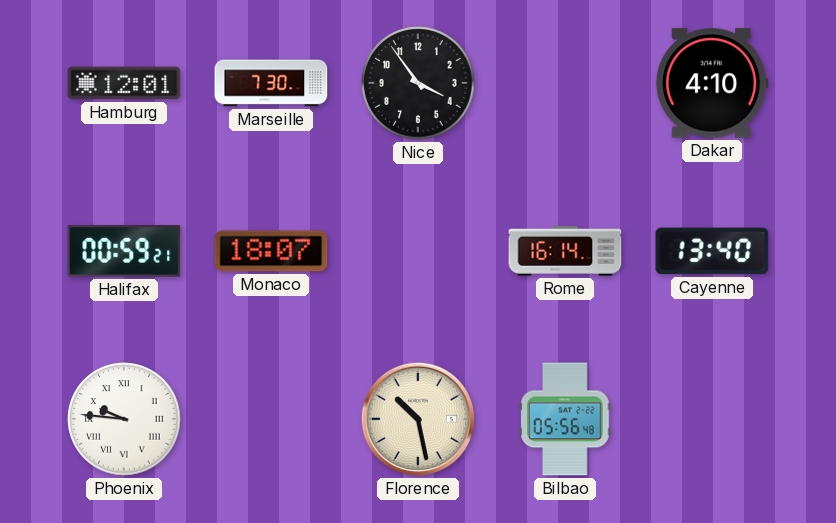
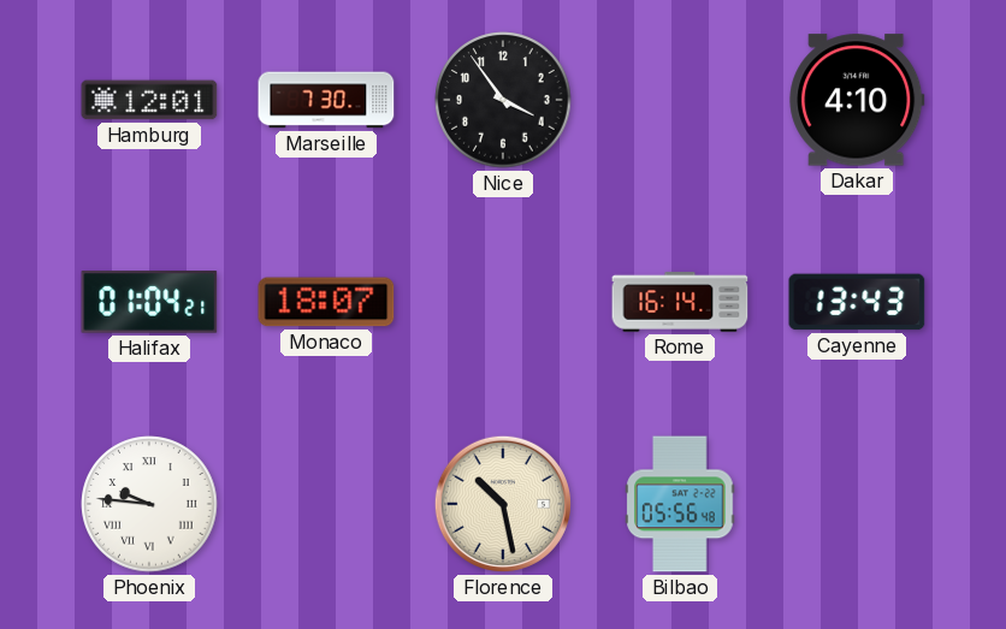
Halifax: 00:59 -> 01:04
Cayenne: 13:40 -> 13:43
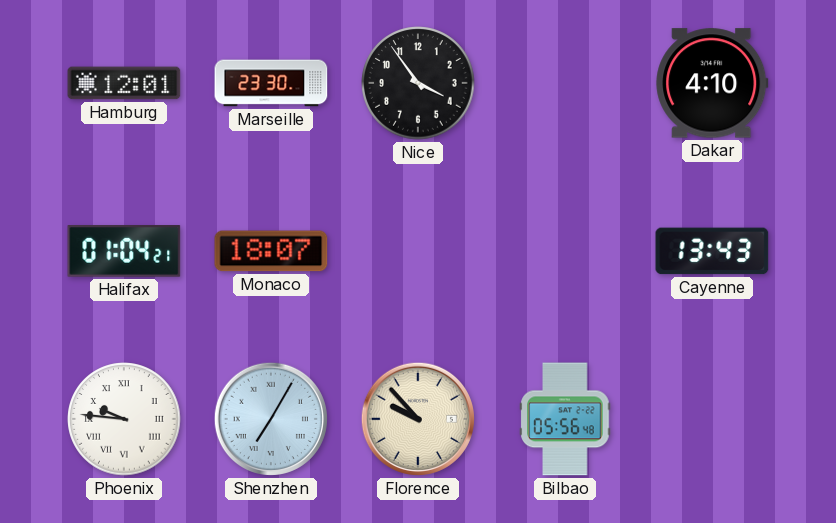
Marseille: 7:30 -> 23:30
Rome: 16:14 -> none
Shenzhen: none -> 7:05
Florence: 10:28 -> 9:53
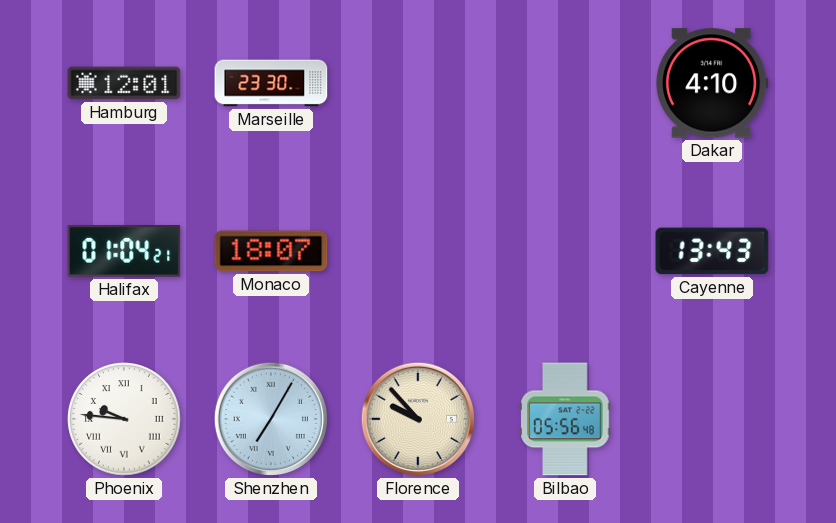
Nice: 3:54 -> none
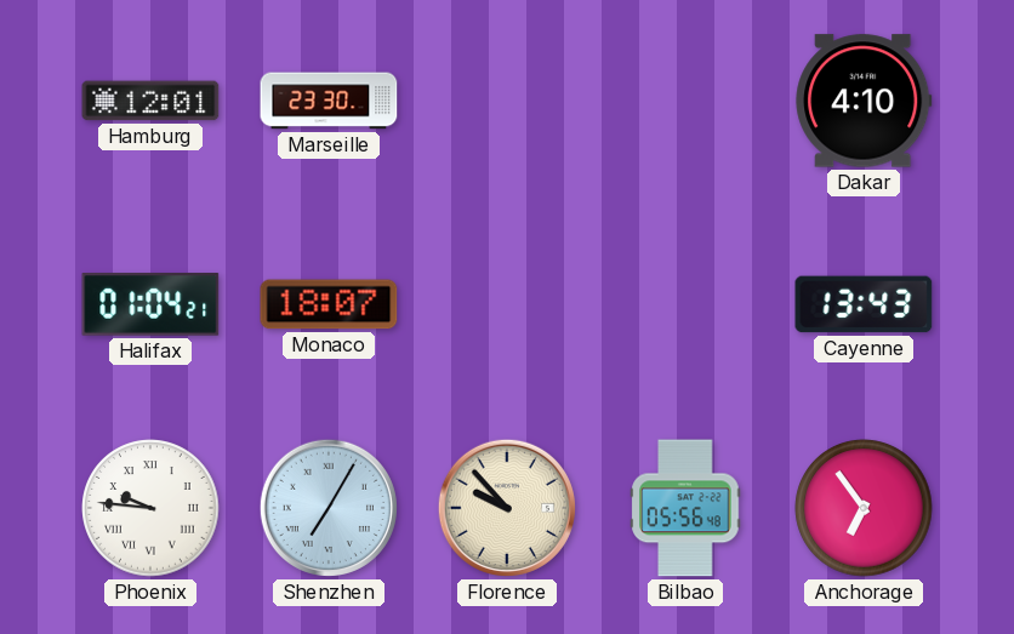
Anchorage: none -> 6:54
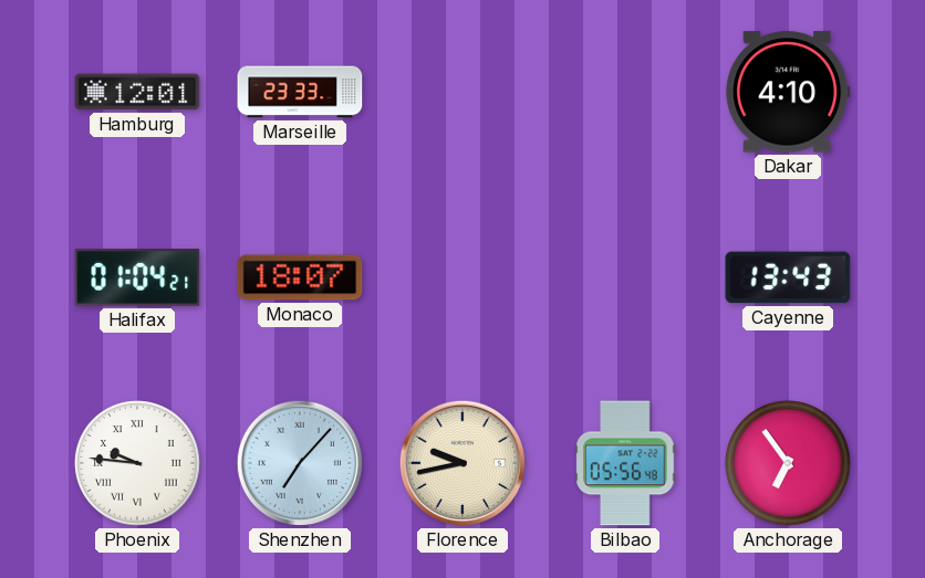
Marseille: 23:30 -> 23:33
Shenzhen: 7:05 -> 7:07
Florence: 9:53 -> 9:43
